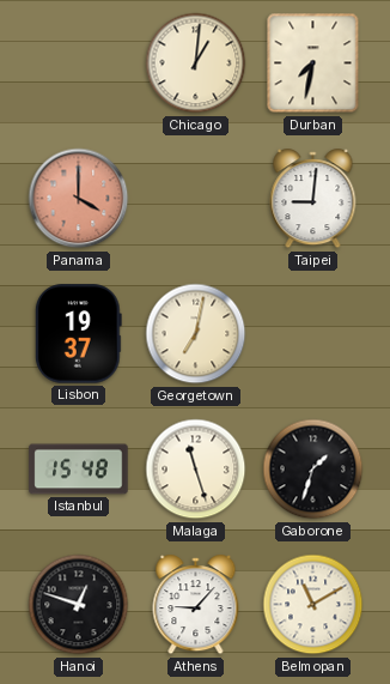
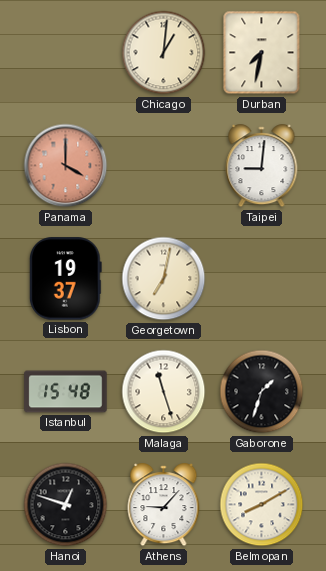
Belmopan: 11:10 -> 8:10
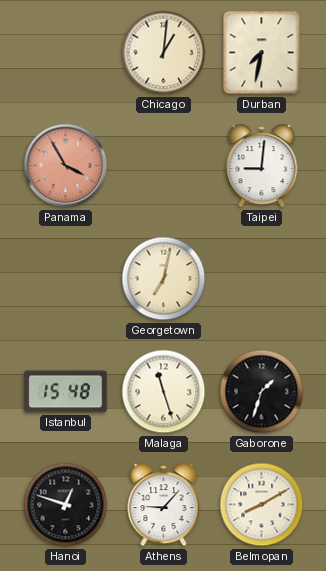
Panama: 4:00 -> 3:55
Lisbon: 19:37 -> none
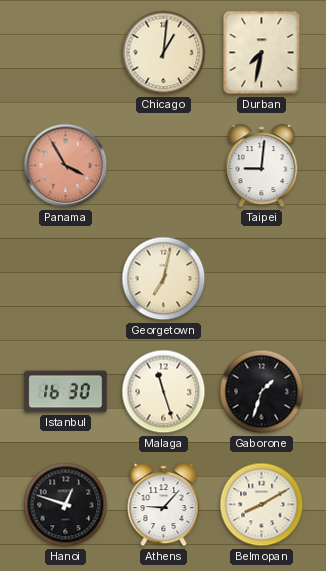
Istanbul: 15:48 -> 16:30
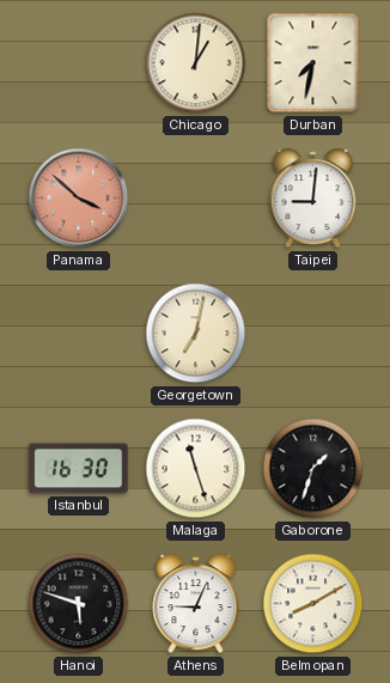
Panama: 3:55 -> 3:52
Hanoi: 12:48 -> 5:48
Athens: 9:07 -> 9:04
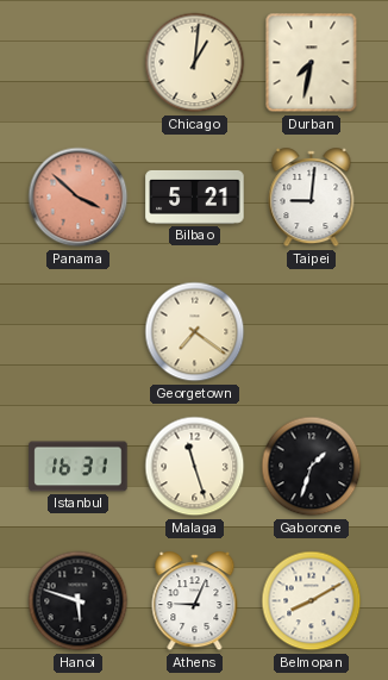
Bilbao: none -> 5:21
Georgetown: 7:02 -> 7:21
Istanbul: 16:30 -> 16:31
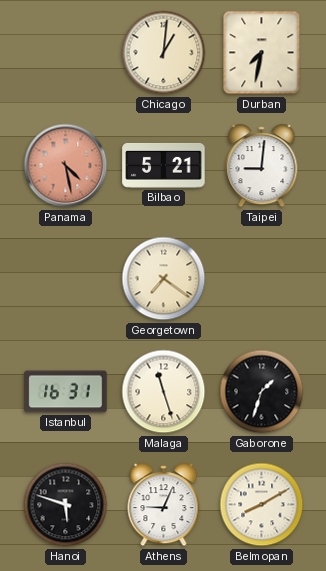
Panama: 3:52 -> 4:28
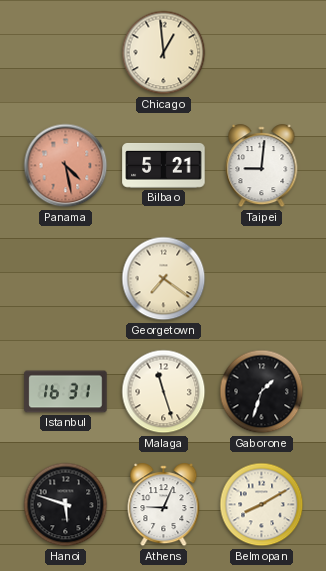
Chicago: 1:01 -> 12:59
Durban: 7:32 -> none
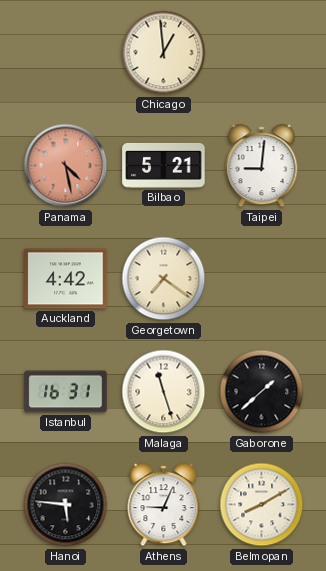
Auckland: none -> 4:42
Gaborone: 1:33 -> 1:38
Hanoi: 5:48 -> 5:46
